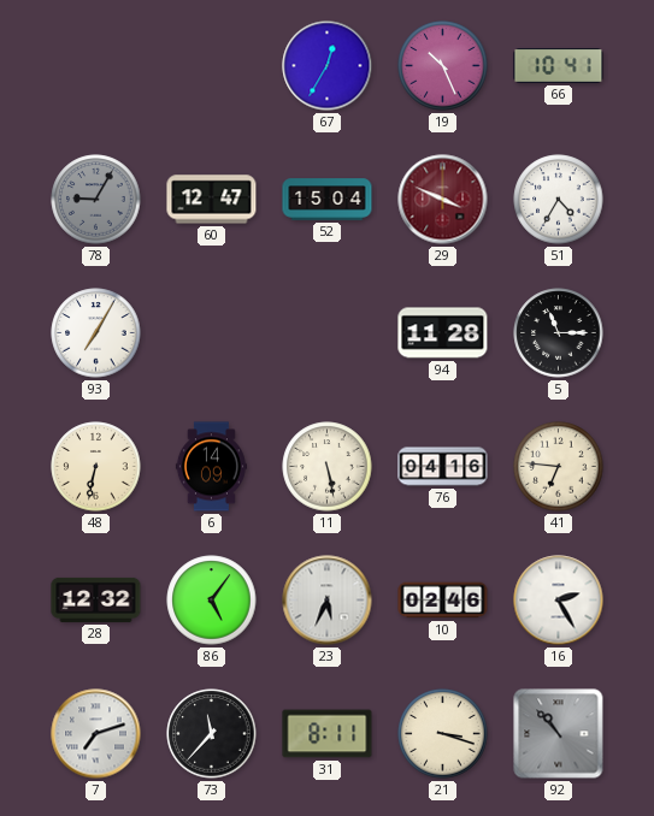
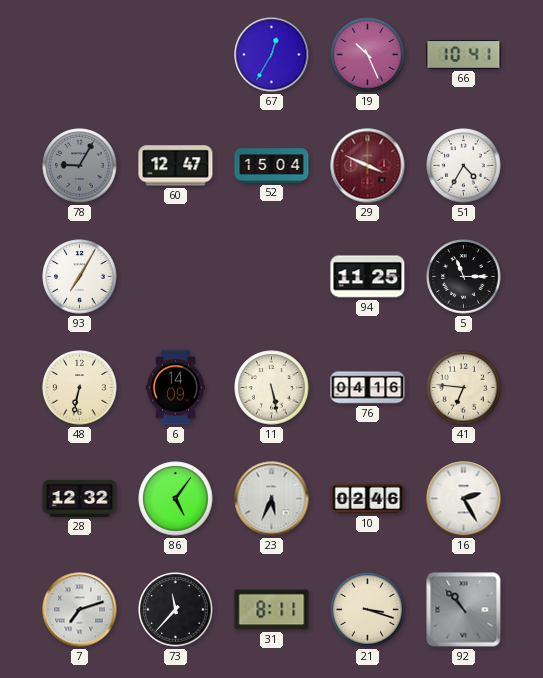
94: 11:28 -> 11:25
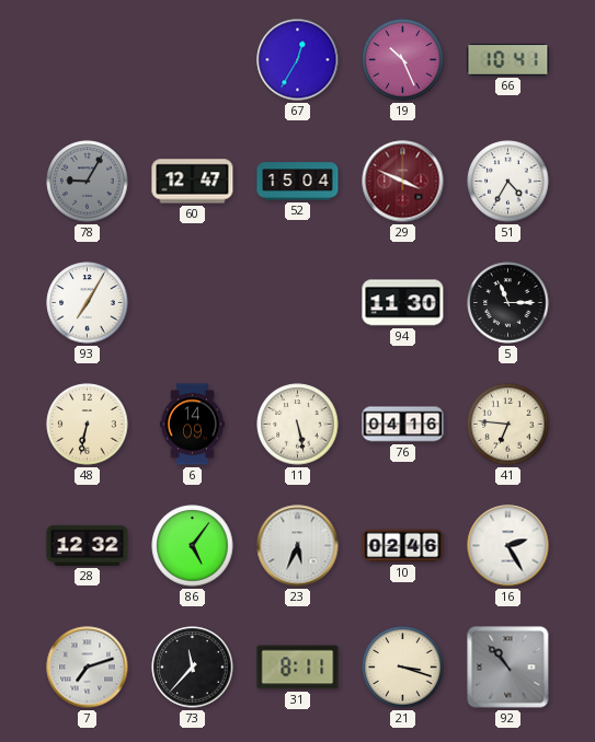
94: 11:25 -> 11:30
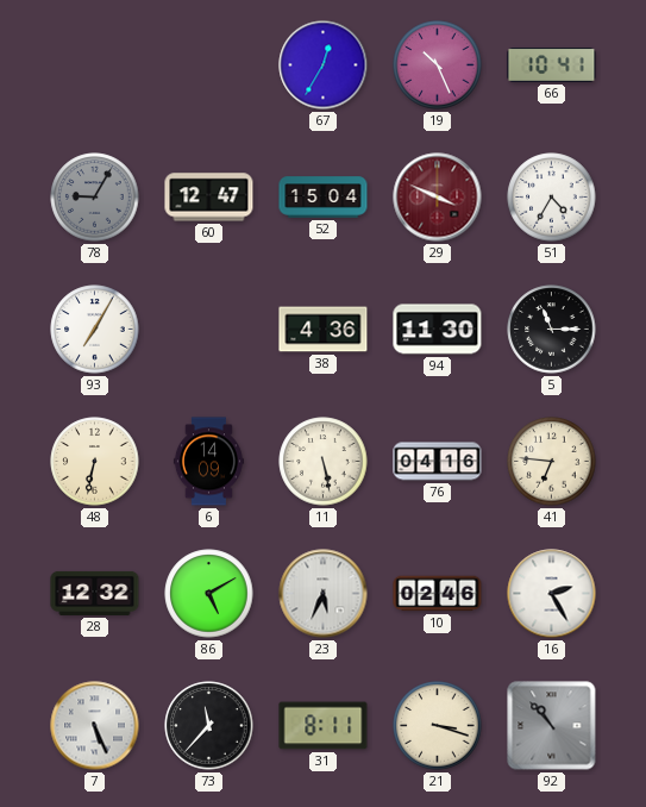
38: none -> 4:36
86: 5:06 -> 5:10
7: 7:12 -> 5:26
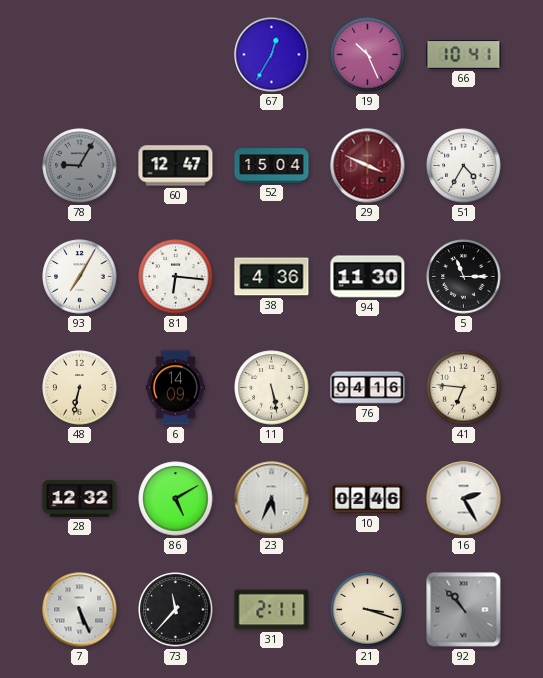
81: none -> 6:16
31: 8:11 -> 2:11
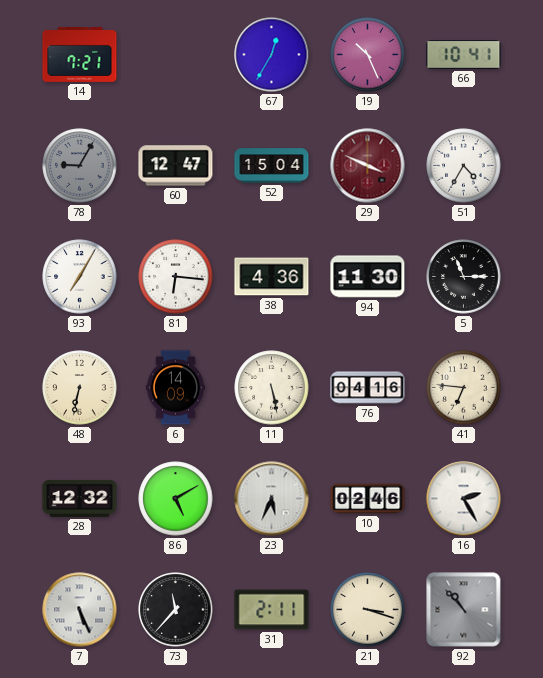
14: none -> 7:21
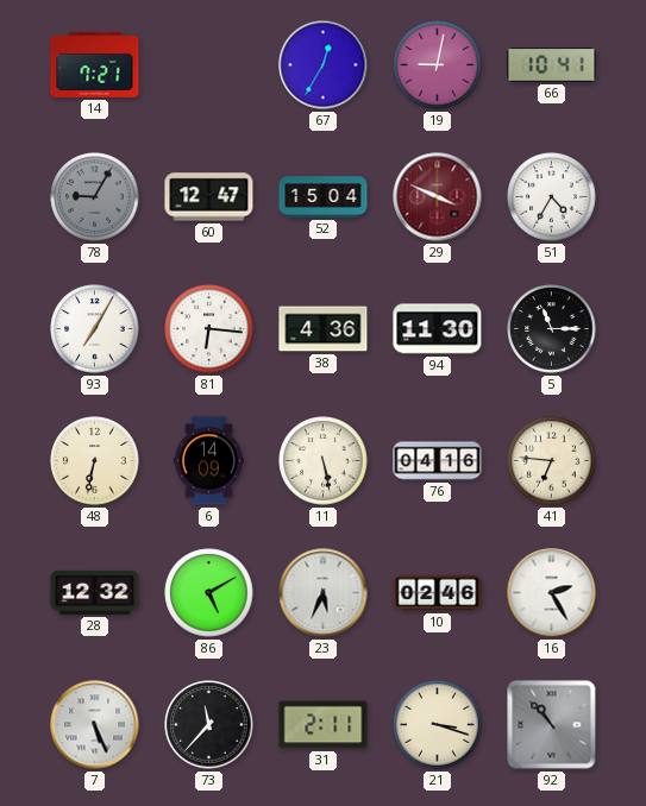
19: 10:26 -> 9:02
